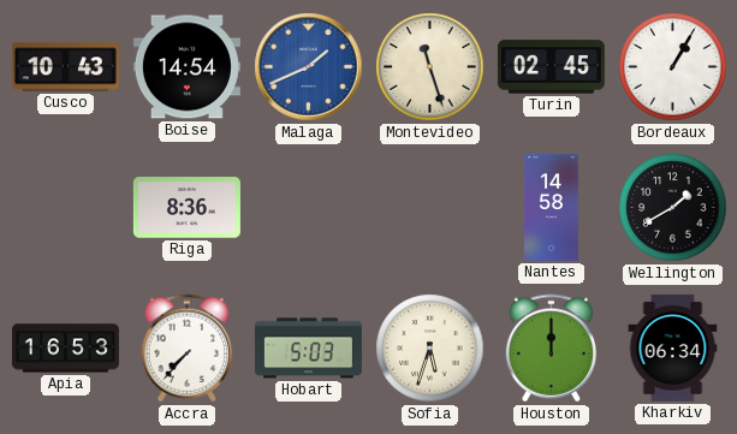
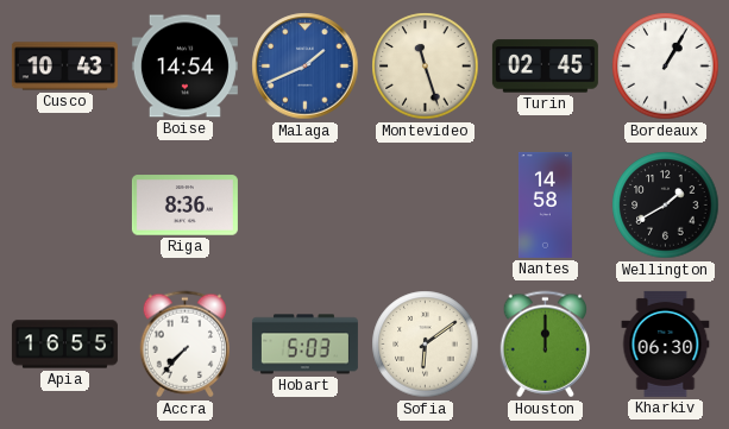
Apia: 16:53 -> 16:55
Sofia: 5:33 -> 6:09
Kharkiv: 06:34 -> 06:30
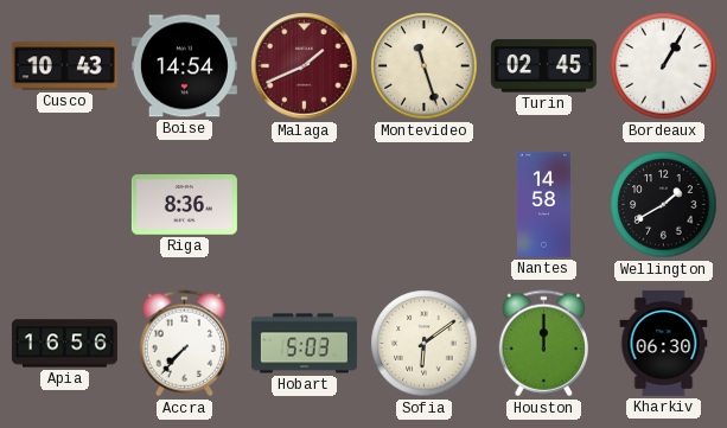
Malaga dial: blue -> burgundy
Apia: 16:55 -> 16:56
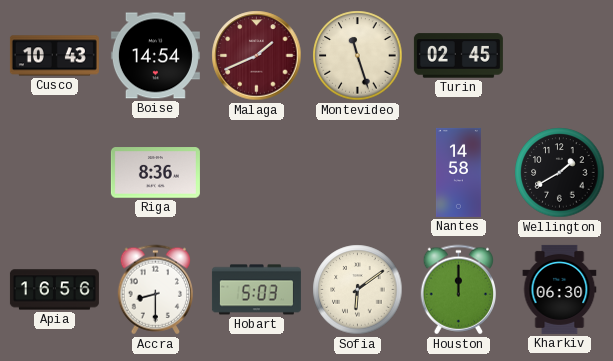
Bordeaux: 1:05 -> none
Accra: 7:37 -> 8:30
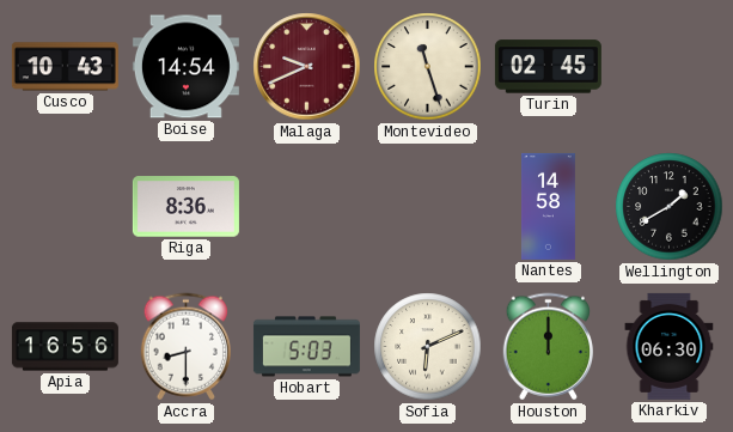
Malaga: 1:41 -> 9:41
Sofia: 6:09 -> 6:11
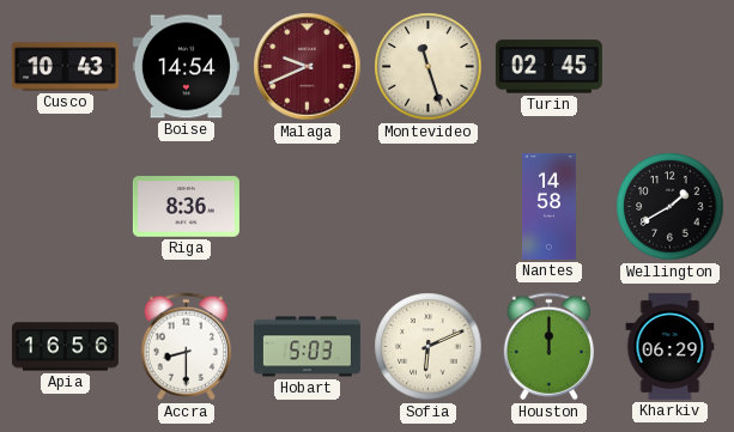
Kharkiv: 06:30 -> 06:29
